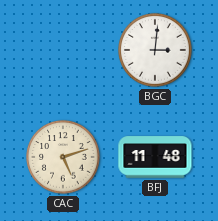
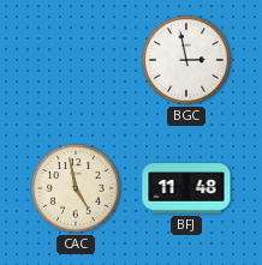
BGC: 3:01 -> 2:58
CAC: 5:12 -> 4:58
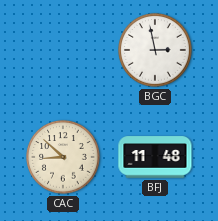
CAC: 4:58 -> 8:52
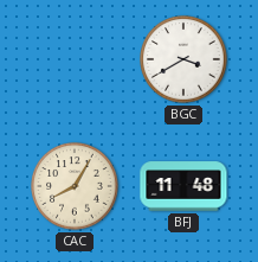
BGC: 2:58 -> 3:40
CAC: 8:52 -> 8:05
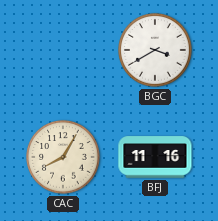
BFJ: 11:48 -> 11:16
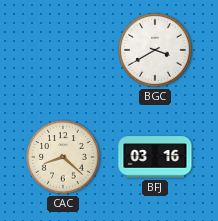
CAC: 8:05 -> 8:22
BFJ: 11:16 -> 03:16
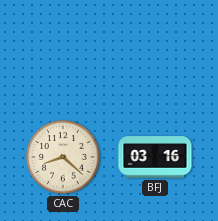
BGC: 3:40 -> none
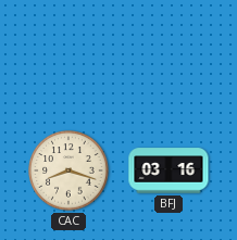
CAC: 8:22 -> 8:18
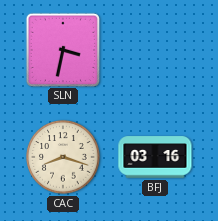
SLN: none -> 3:32
